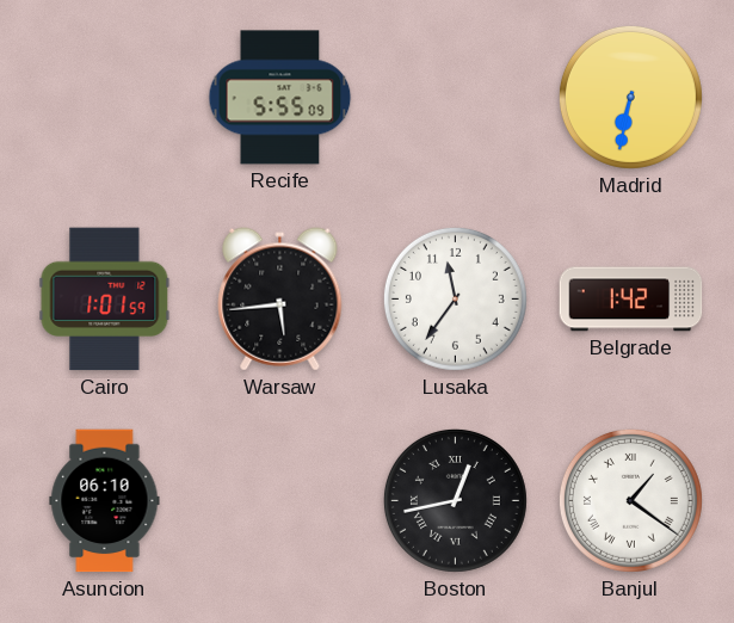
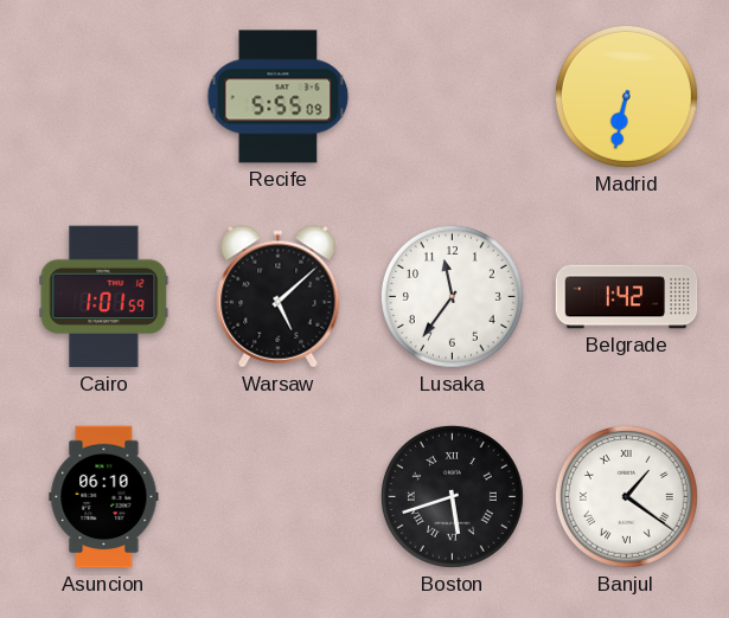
Warsaw: 5:44 -> 5:08
Boston: 12:43 -> 5:42
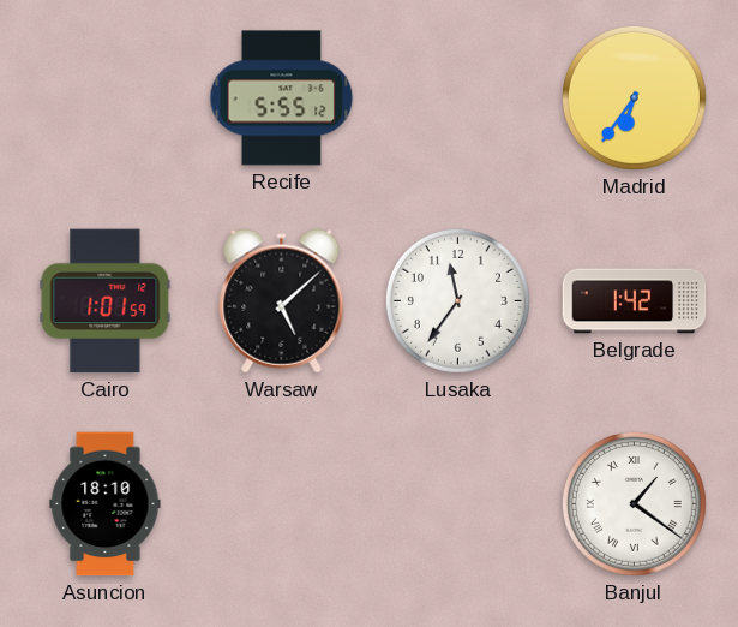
Recife: 5:55:09 -> 5:55:12
Madrid: 6:32 -> 6:36
Asuncion: 06:10 -> 18:10
Boston: 5:42 -> none
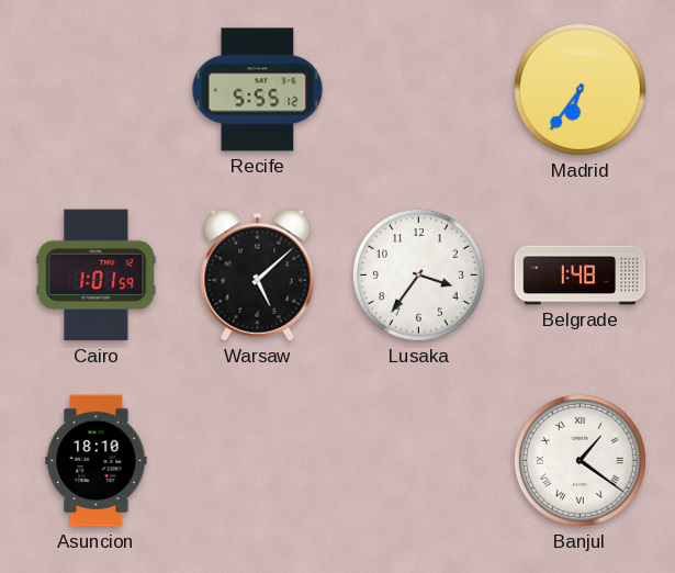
Lusaka: 11:36 -> 3:36
Belgrade: 1:42 -> 1:48
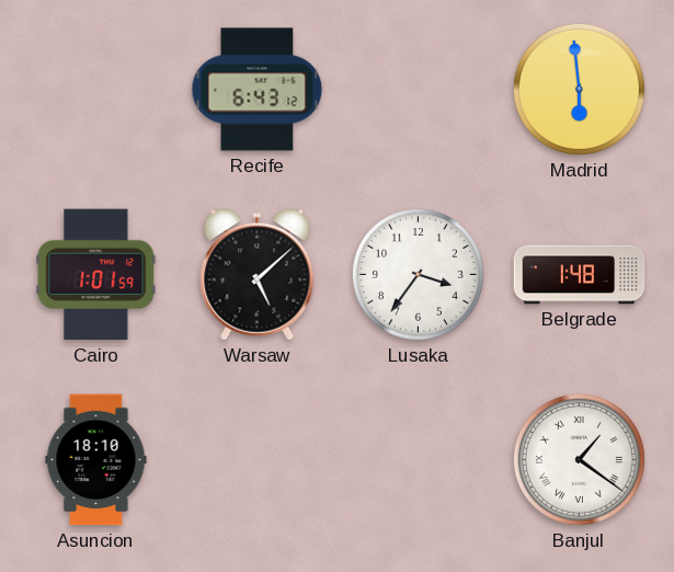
Recife: 5:55 -> 6:43
Madrid: 6:36 -> 5:59
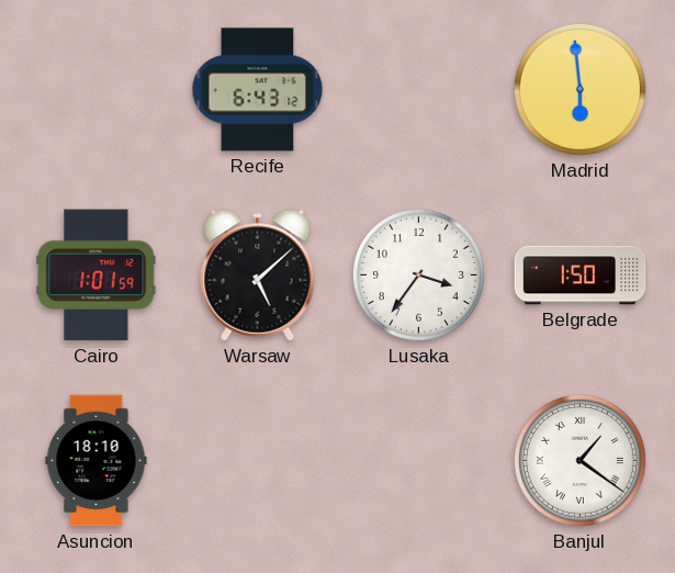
Belgrade: 1:48 -> 1:50
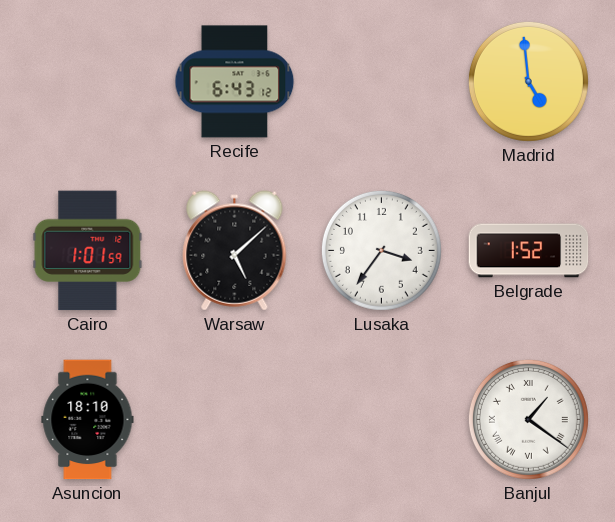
Madrid: 5:59 -> 4:59
Belgrade: 1:50 -> 1:52
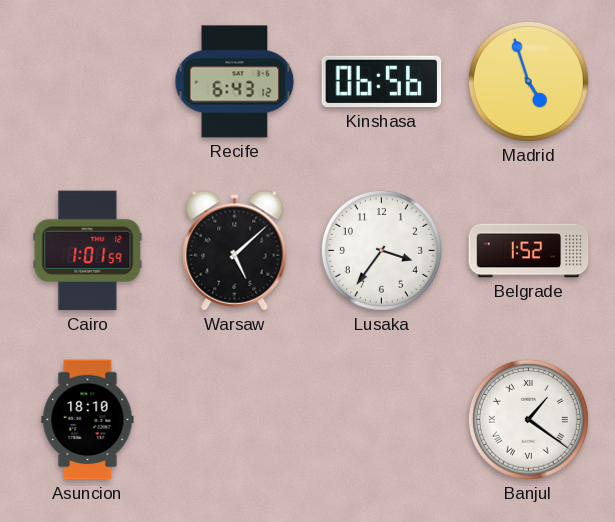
Kinshasa: none -> 06:56
Madrid: 4:59 -> 4:57
